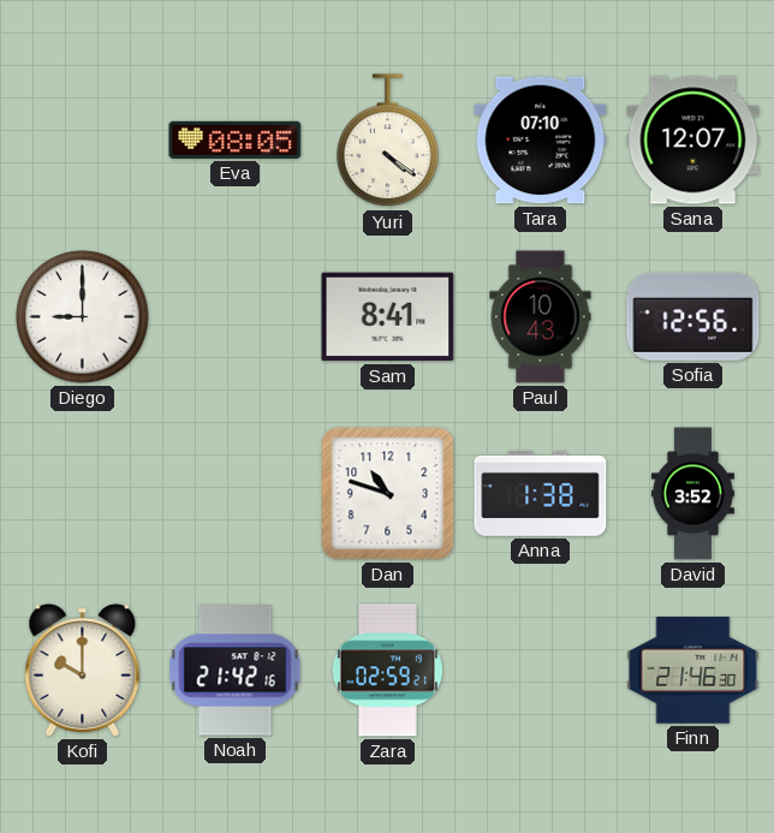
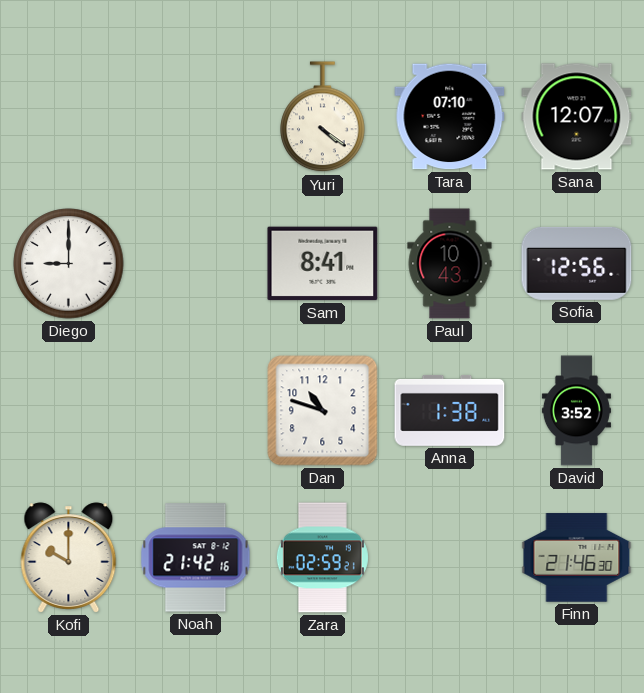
Eva: 08:05 -> none
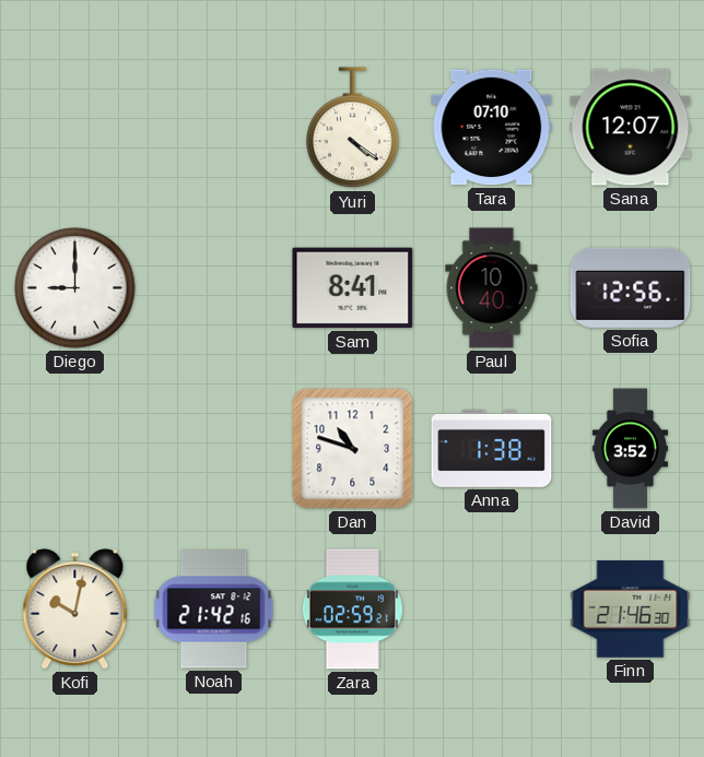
Paul: 10:43 -> 10:40
Kofi: 10:00 -> 10:02
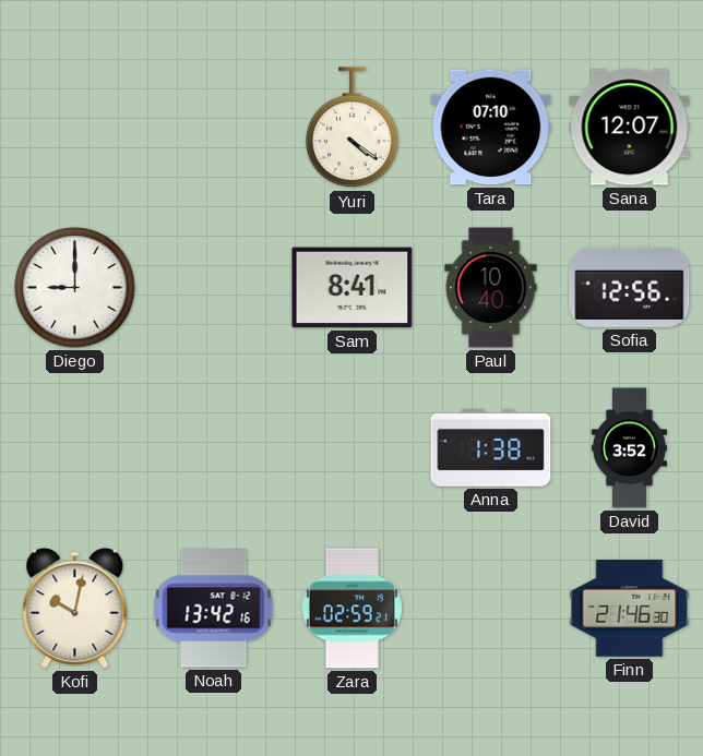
Dan: 10:48 -> none
Noah: 21:42 -> 13:42
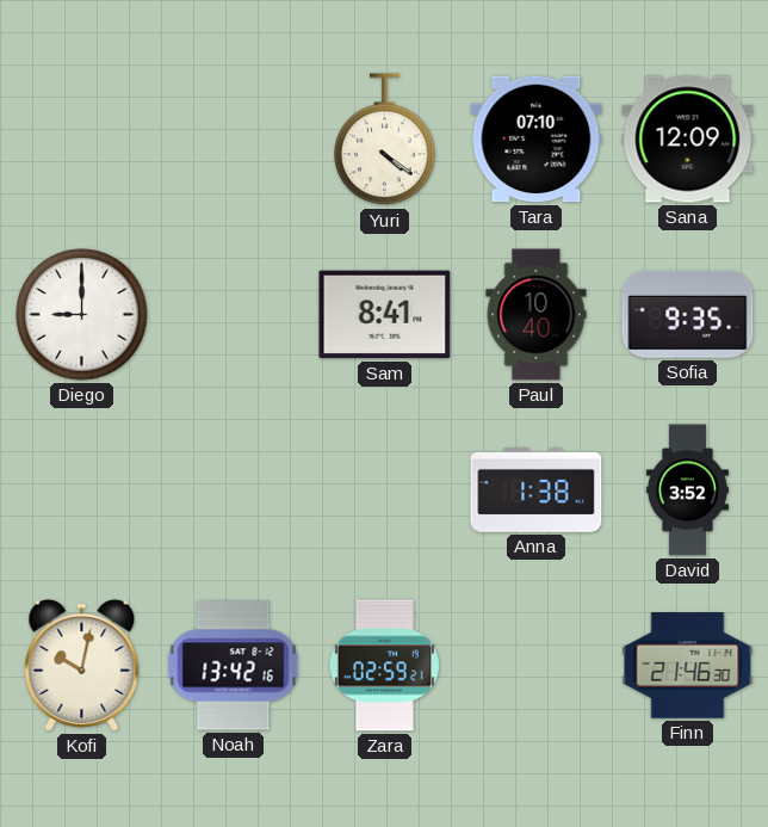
Sana: 12:07 -> 12:09
Sofia: 12:56 -> 9:35
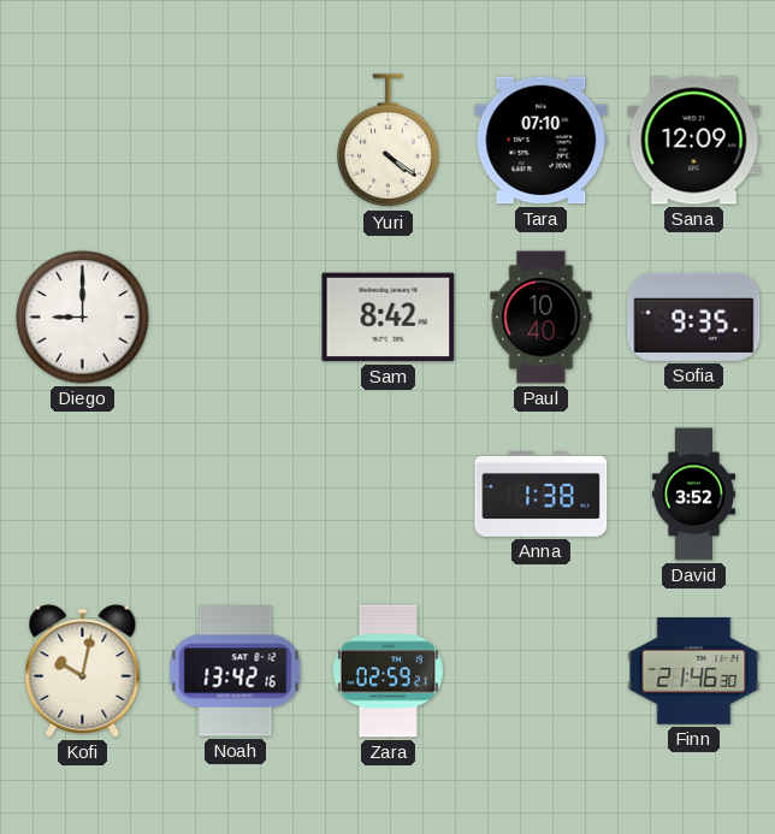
Sam: 8:41 -> 8:42
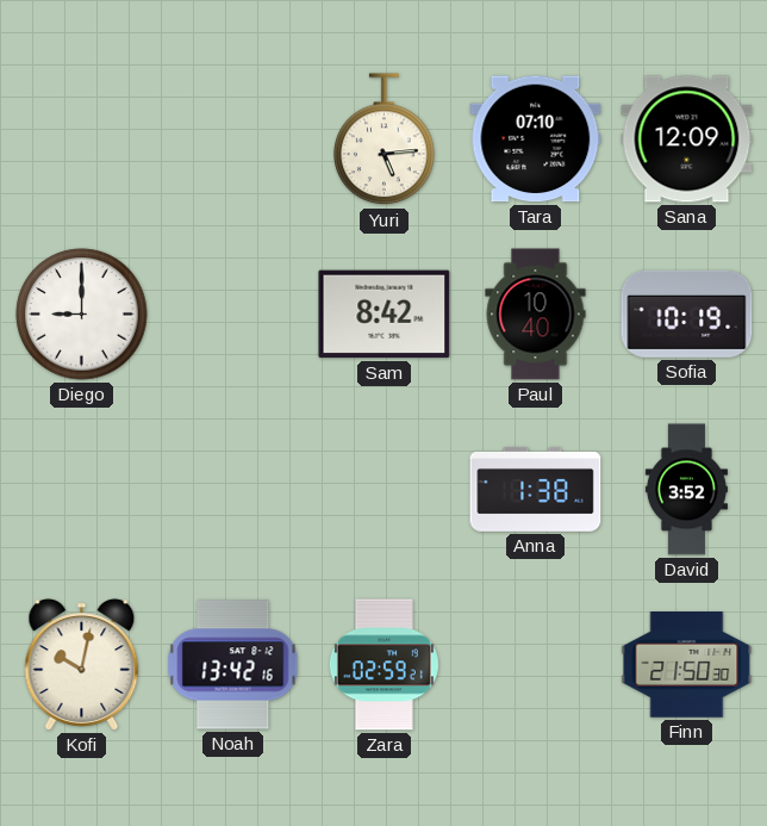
Yuri: 4:21 -> 5:14
Sofia: 9:35 -> 10:19
Finn: 21:46 -> 21:50
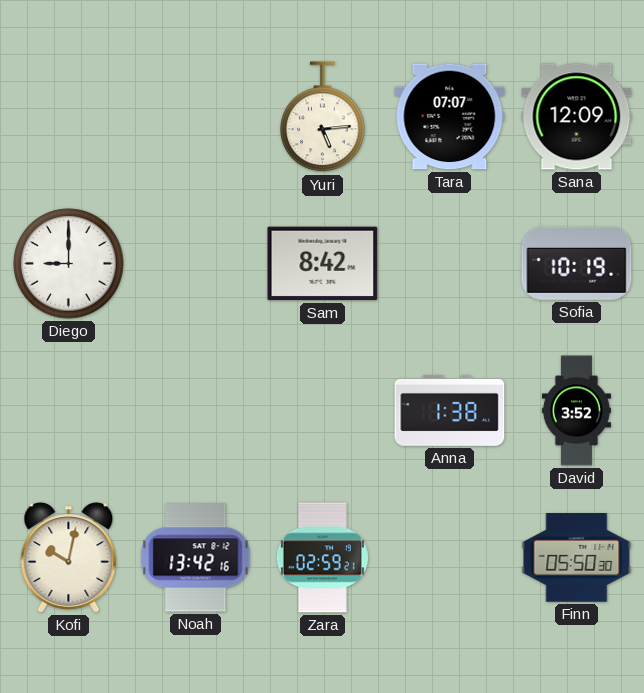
Tara: 07:10 -> 07:07
Paul: 10:40 -> none
Finn: 21:50 -> 05:50
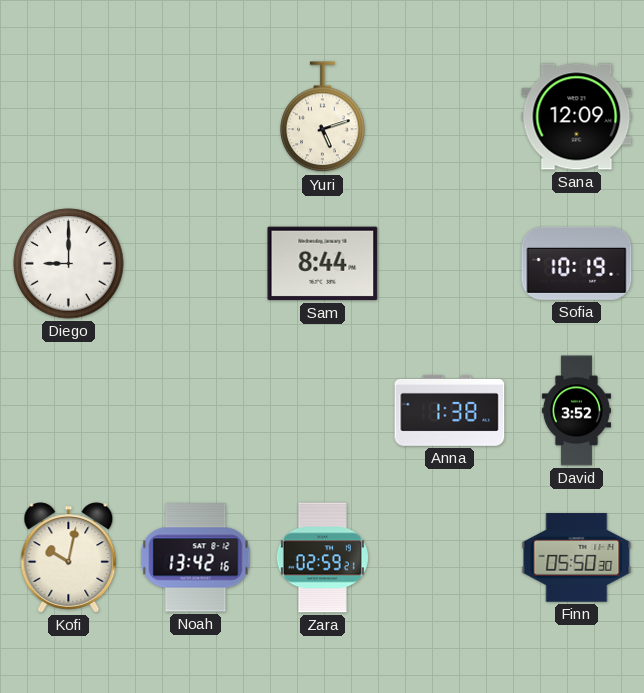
Yuri: 5:14 -> 5:12
Tara: 07:07 -> none
Sam: 8:42 -> 8:44
